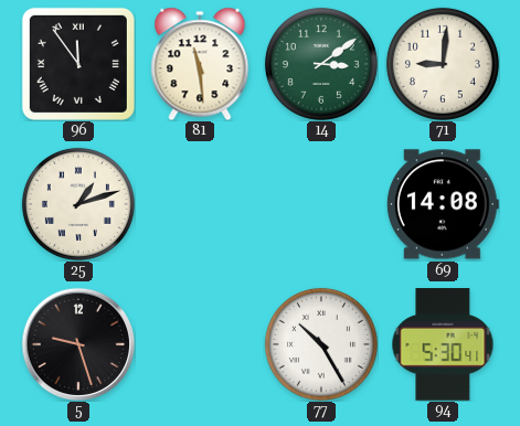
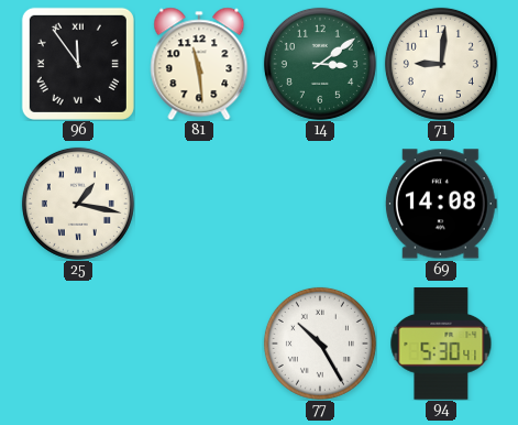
25: 1:12 -> 1:17
5: 9:27 -> none
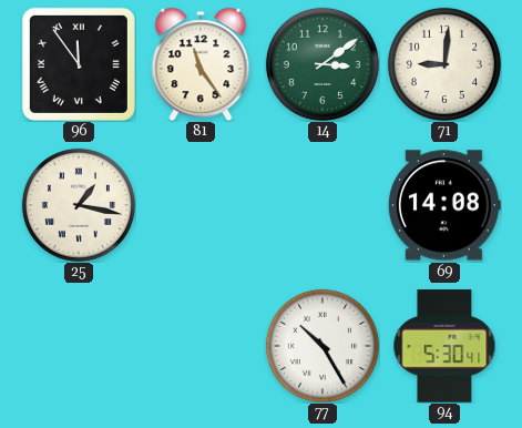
81: 11:29 -> 11:24
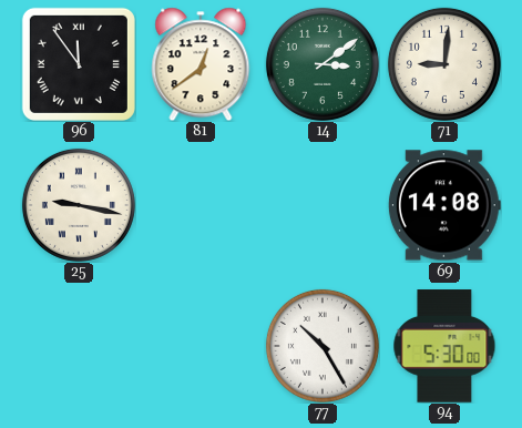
81: 11:24 -> 12:39
25: 1:17 -> 9:17
94: 5:30:41 -> 5:30:00
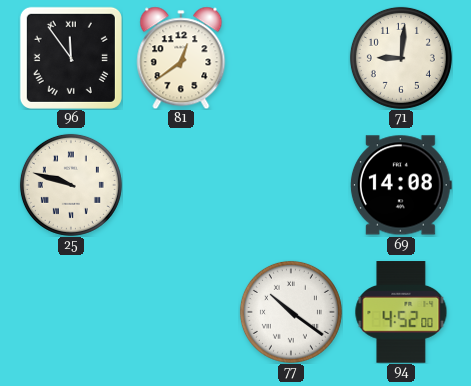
14: 3:09 -> none
25: 9:17 -> 9:48
77: 10:25 -> 10:21
94: 5:30 -> 4:52
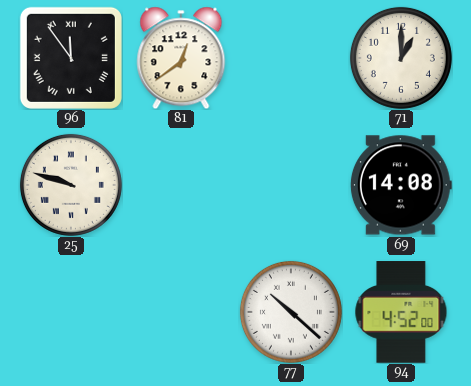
71: 9:01 -> 1:00
77: 10:21 -> 10:22
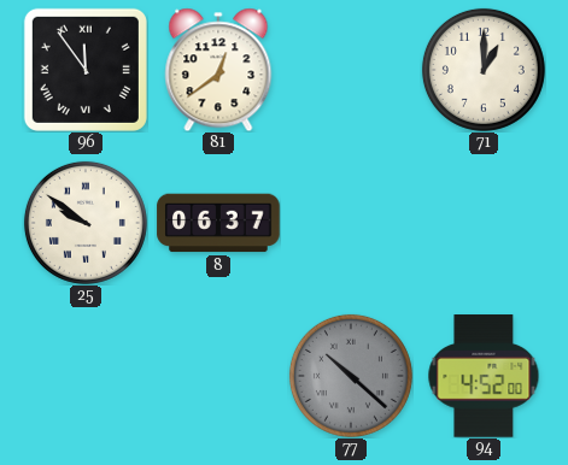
25: 9:48 -> 9:51
8: none -> 06:37
69: 14:08 -> none
77 dial: white -> grey
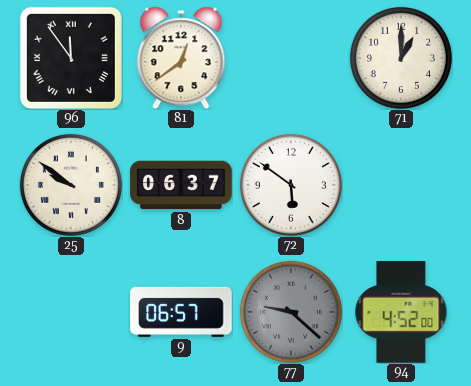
72: none -> 5:51
9: none -> 06:57
77: 10:22 -> 9:22
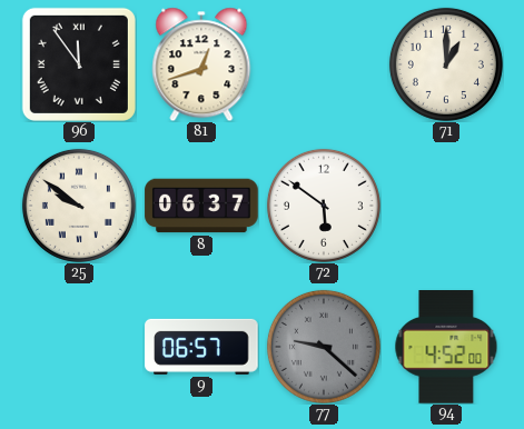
81: 12:39 -> 12:42
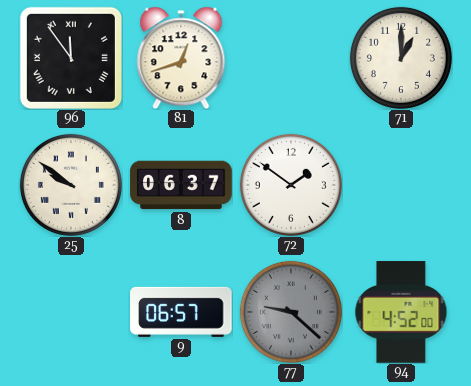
72: 5:51 -> 1:51
